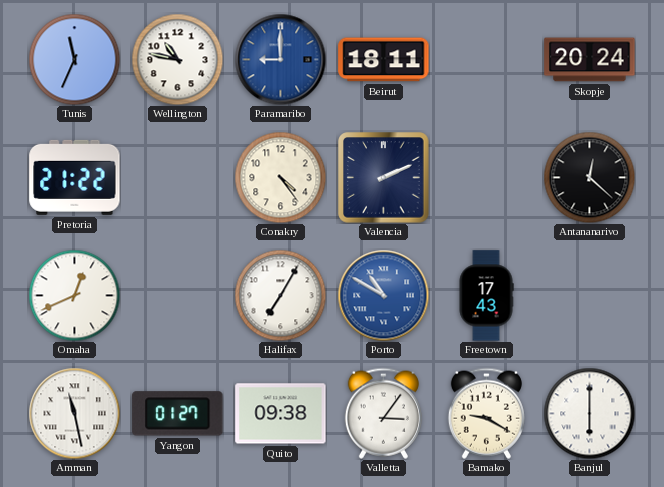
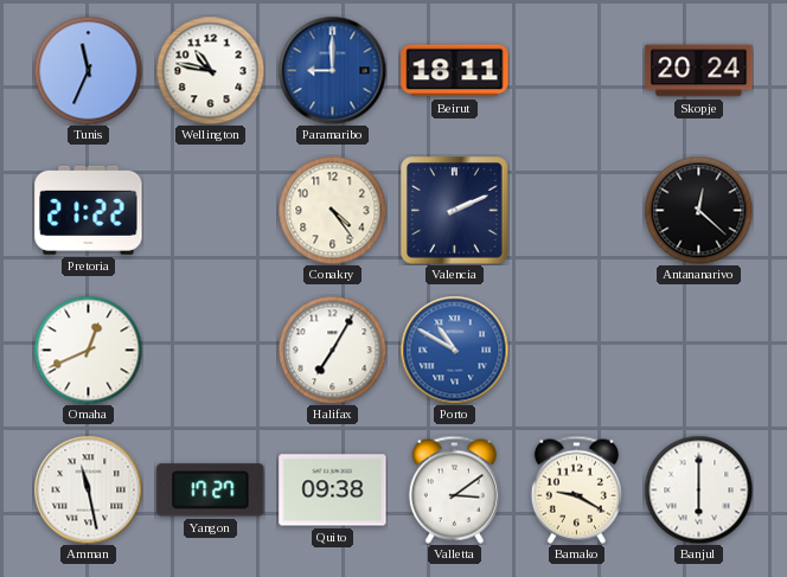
Freetown: 17:43 -> none
Yangon: 01:27 -> 17:27
Valletta: 3:06 -> 3:09
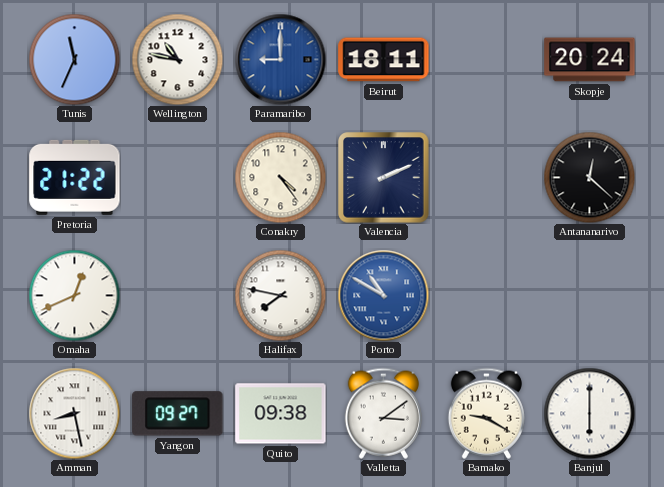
Halifax: 7:05 -> 7:47
Amman: 11:28 -> 8:28
Yangon: 17:27 -> 09:27
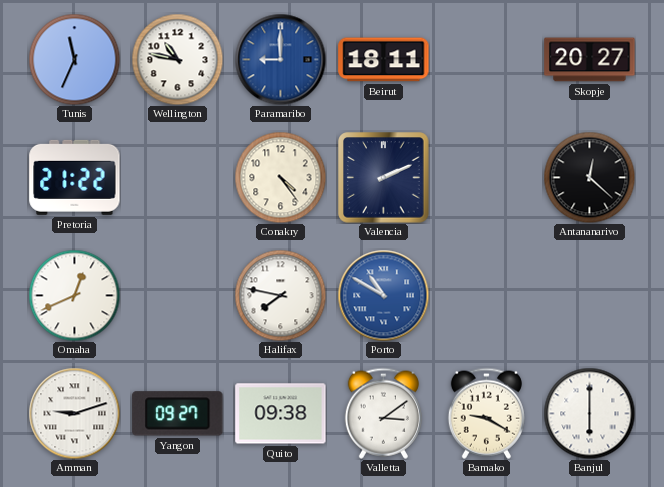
Skopje: 20:24 -> 20:27
Amman: 8:28 -> 9:12
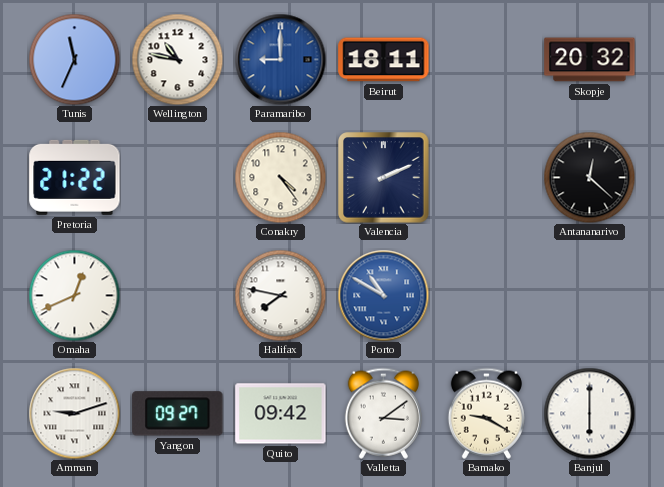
Skopje: 20:27 -> 20:32
Quito: 09:38 -> 09:42
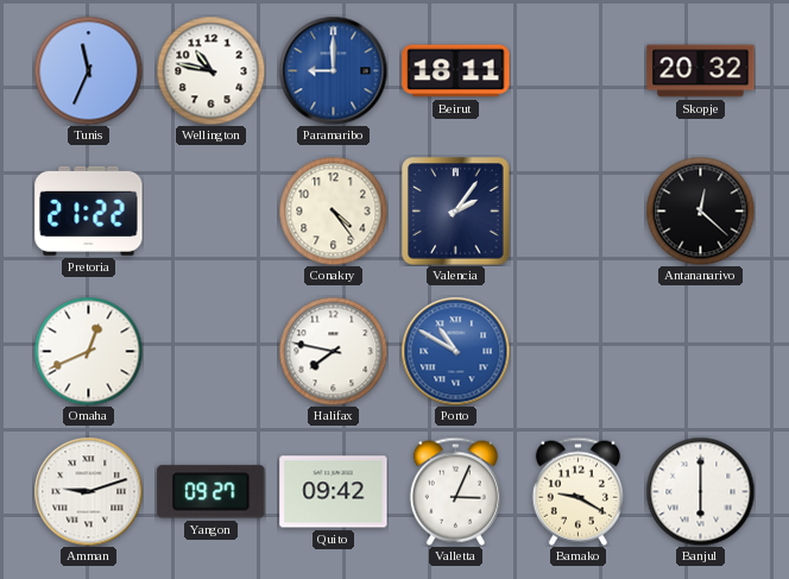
Valencia: 2:11 -> 2:06
Valletta: 3:09 -> 3:04
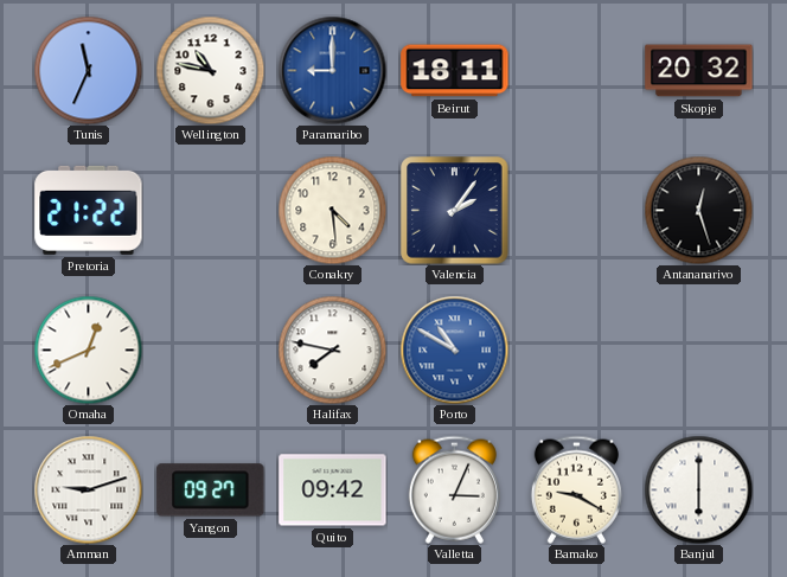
Conakry: 4:24 -> 4:29
Antananarivo: 12:22 -> 12:27
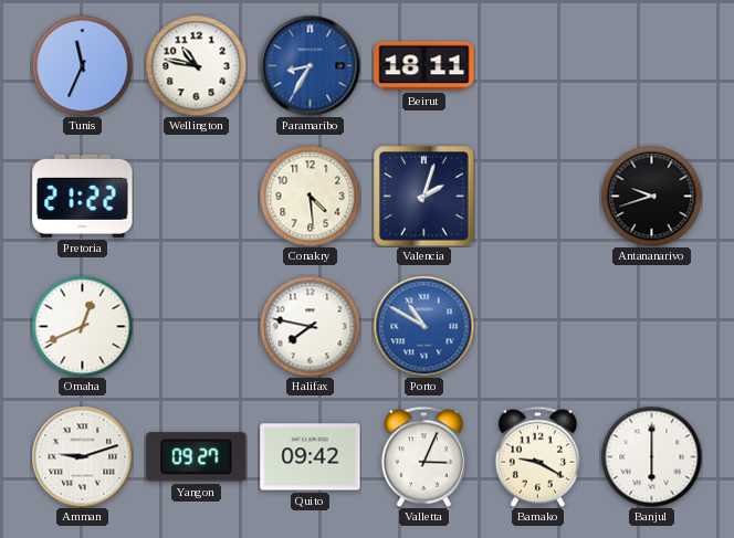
Paramaribo: 9:00 -> 8:35
Skopje: 20:32 -> none
Valencia: 2:06 -> 2:03
Antananarivo: 12:27 -> 9:42
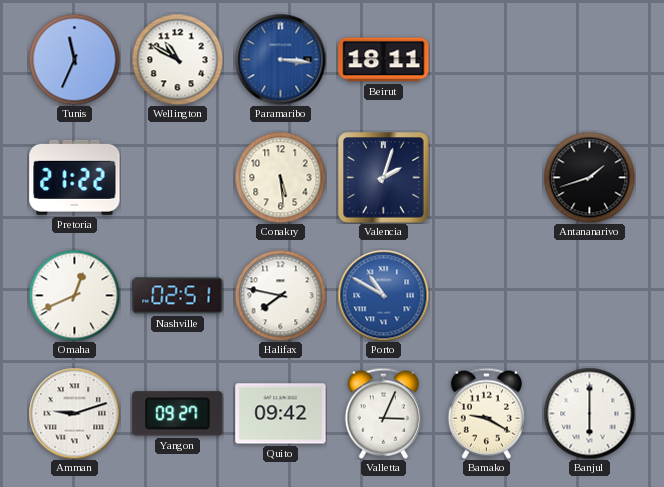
Wellington: 10:47 -> 10:50
Paramaribo: 8:35 -> 3:16
Conakry: 4:29 -> 5:29
Antananarivo: 9:42 -> 1:42
Nashville: none -> 02:51
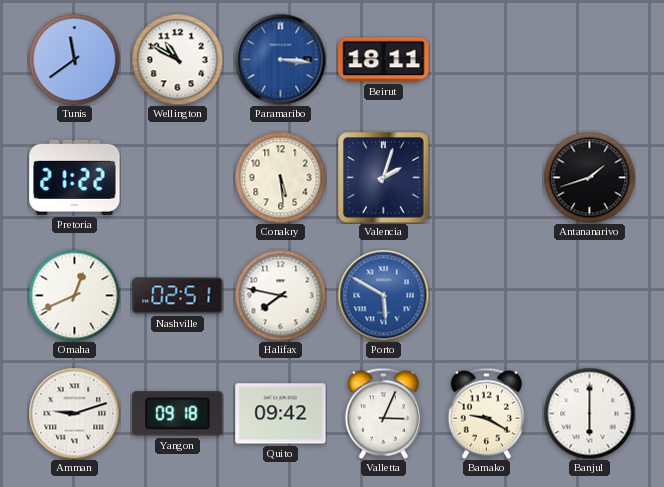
Tunis: 11:34 -> 11:39
Porto: 10:50 -> 5:50
Yangon: 09:27 -> 09:18
